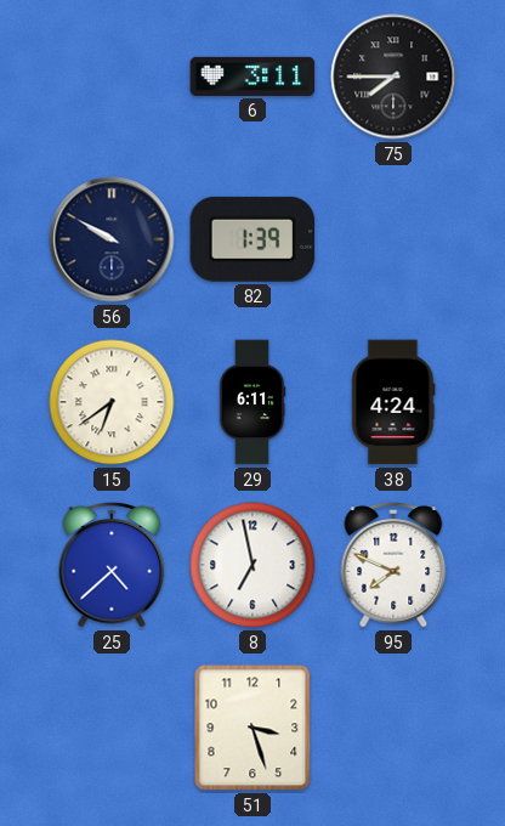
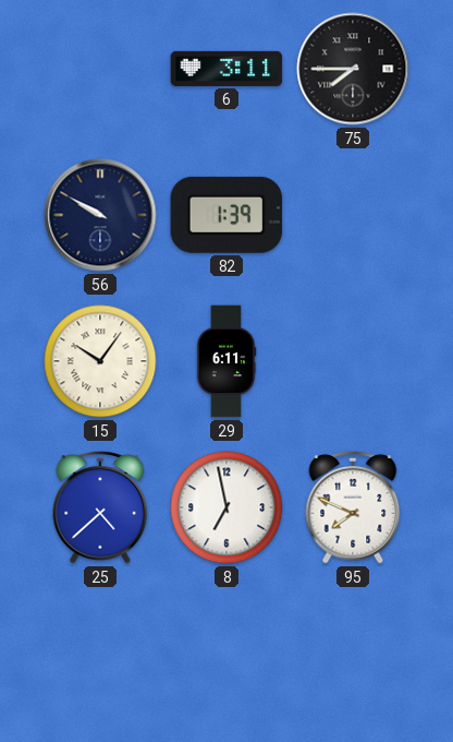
15: 6:39 -> 10:06
38: 4:24 -> none
51: 3:27 -> none
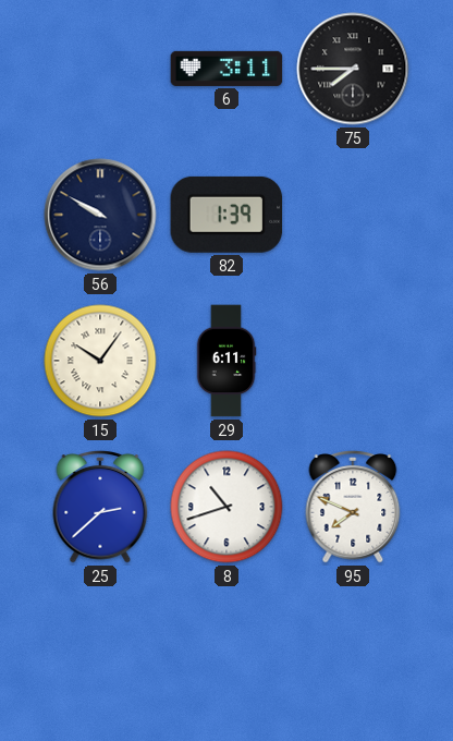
25: 4:38 -> 2:38
8: 6:58 -> 10:42
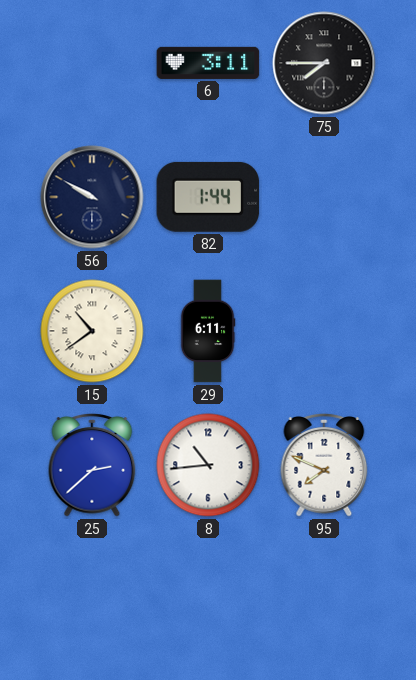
82: 1:39 -> 1:44
15: 10:06 -> 10:39
8: 10:42 -> 10:44
